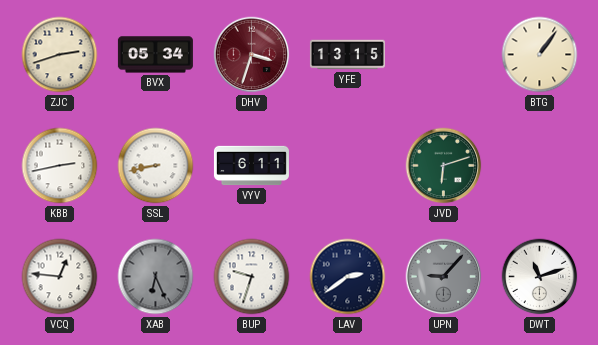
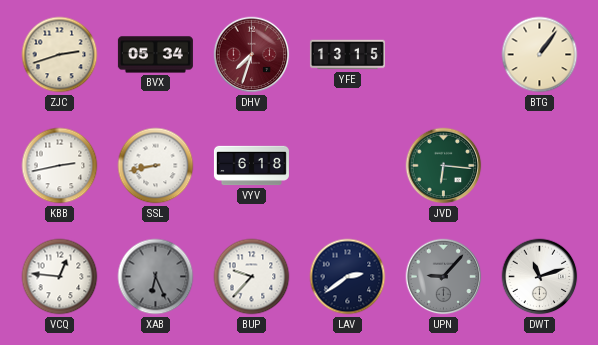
DHV: 3:33 -> 7:33
VYV: 6:11 -> 6:18
JVD: 6:12 -> 6:16
BUP: 9:33 -> 9:37
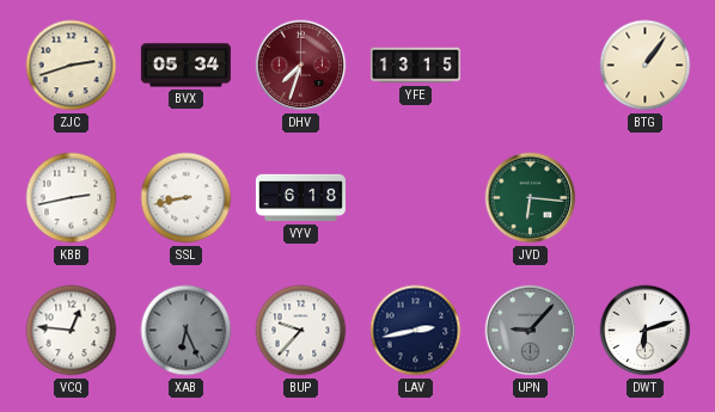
LAV: 2:39 -> 2:43
DWT: 11:12 -> 6:12
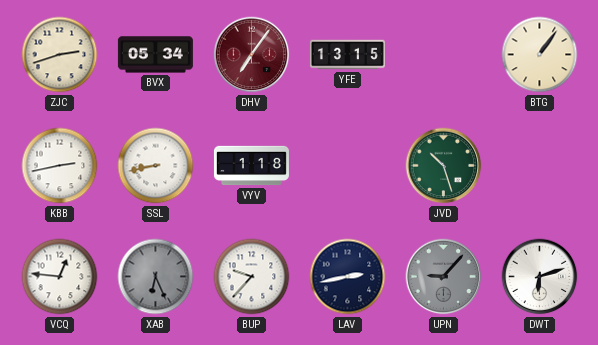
DHV: 7:33 -> 7:06
VYV: 6:18 -> 1:18
JVD: 6:16 -> 10:27
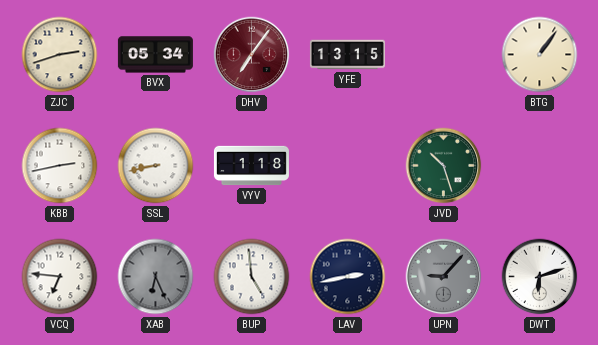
VCQ: 12:46 -> 6:46
BUP: 9:37 -> 4:59
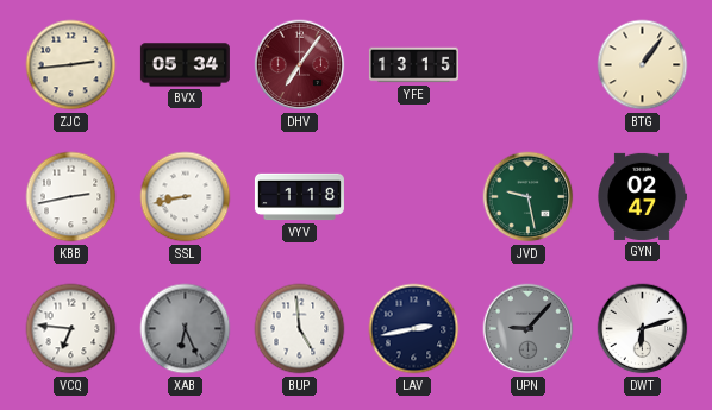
ZJC: 2:42 -> 2:44
JVD: 10:27 -> 9:28
GYN: none -> 02:47
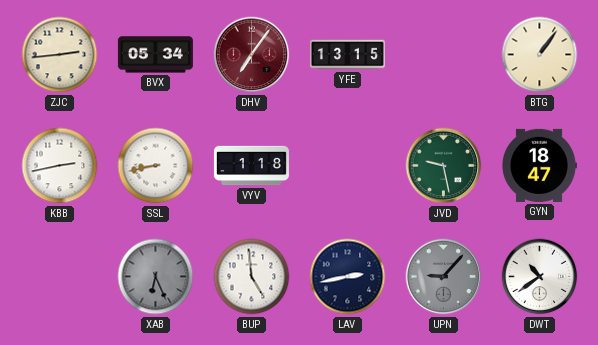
GYN: 02:47 -> 18:47
VCQ: 6:46 -> none
DWT: 6:12 -> 10:39
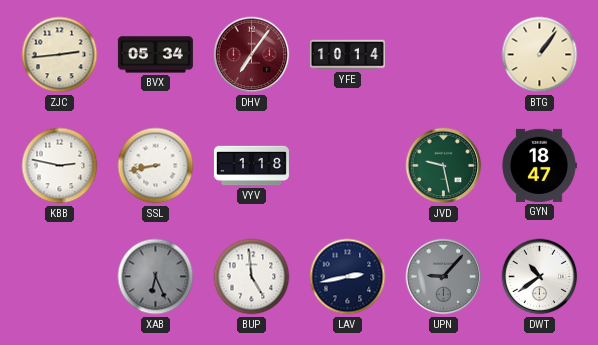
YFE: 13:15 -> 10:14
KBB: 2:43 -> 2:47
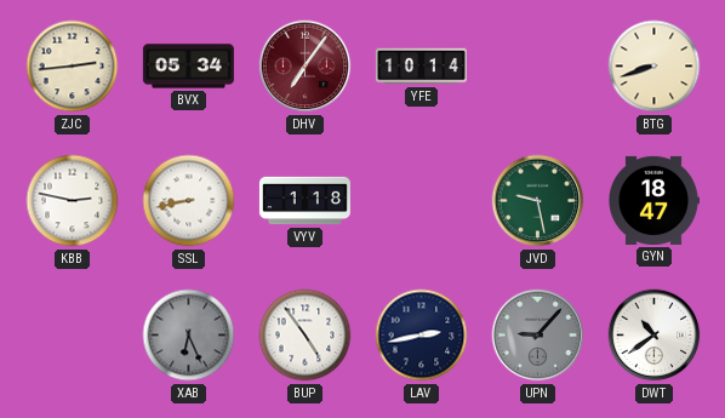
BTG: 1:06 -> 8:42
BUP: 4:59 -> 4:54
